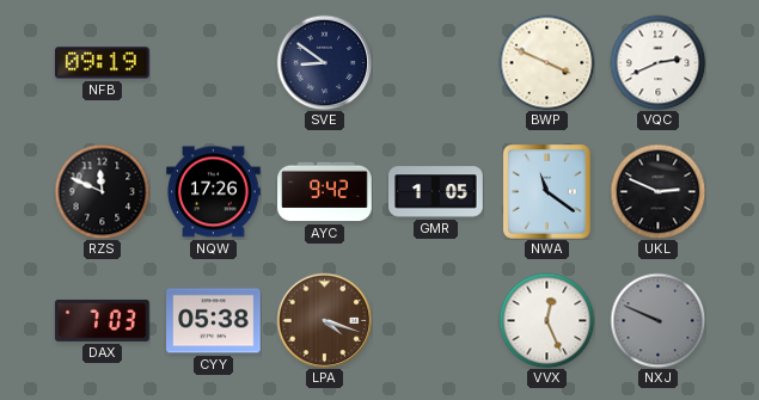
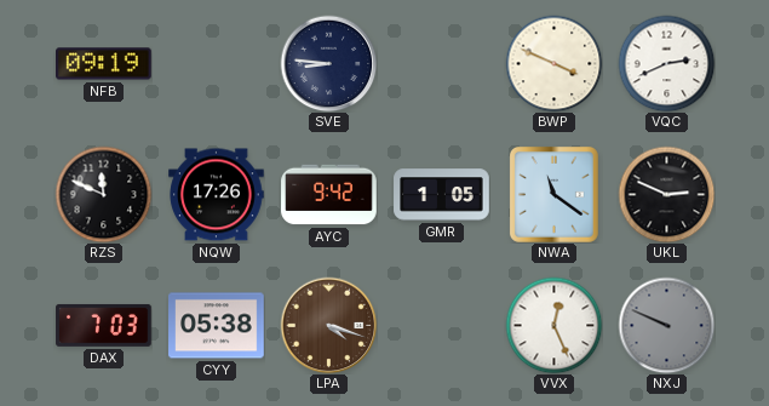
SVE: 8:51 -> 8:46
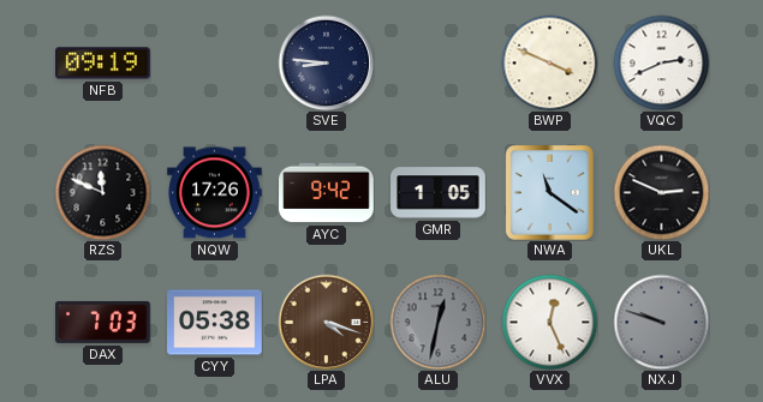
ALU: none -> 12:32
NXJ: 9:49 -> 9:48
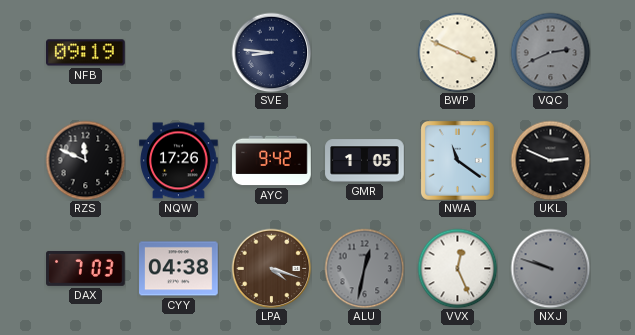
VQC dial: white -> grey
CYY: 05:38 -> 04:38
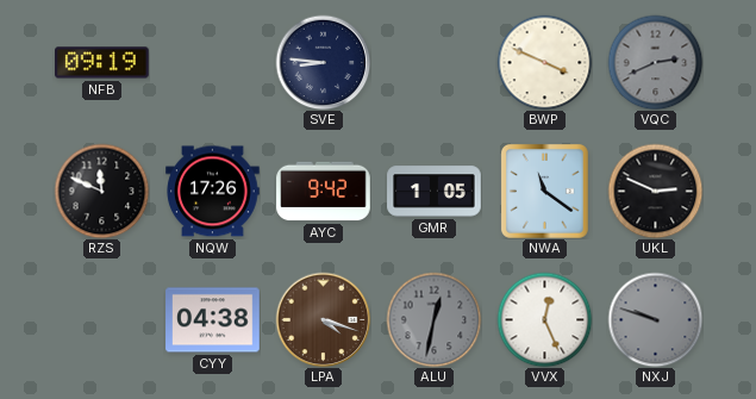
DAX: 7:03 -> none
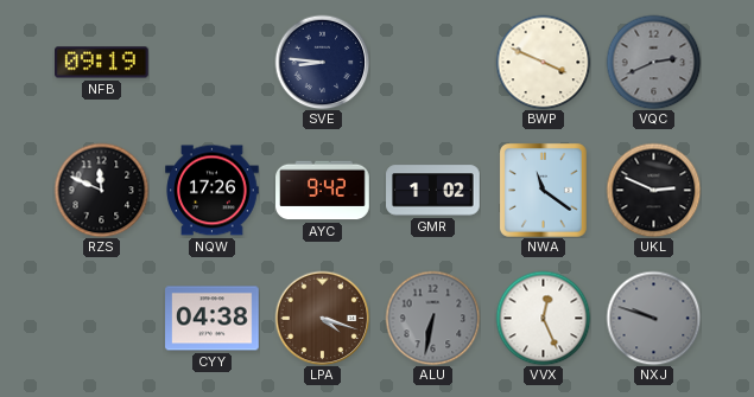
GMR: 1:05 -> 1:02
ALU: 12:32 -> 6:32
